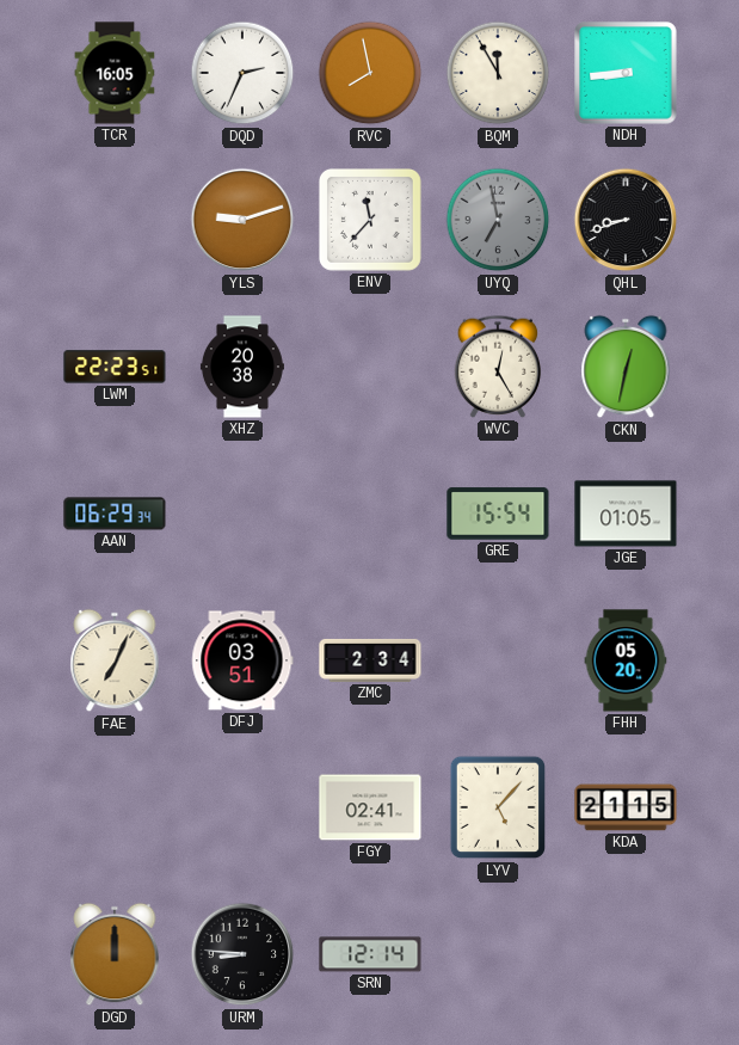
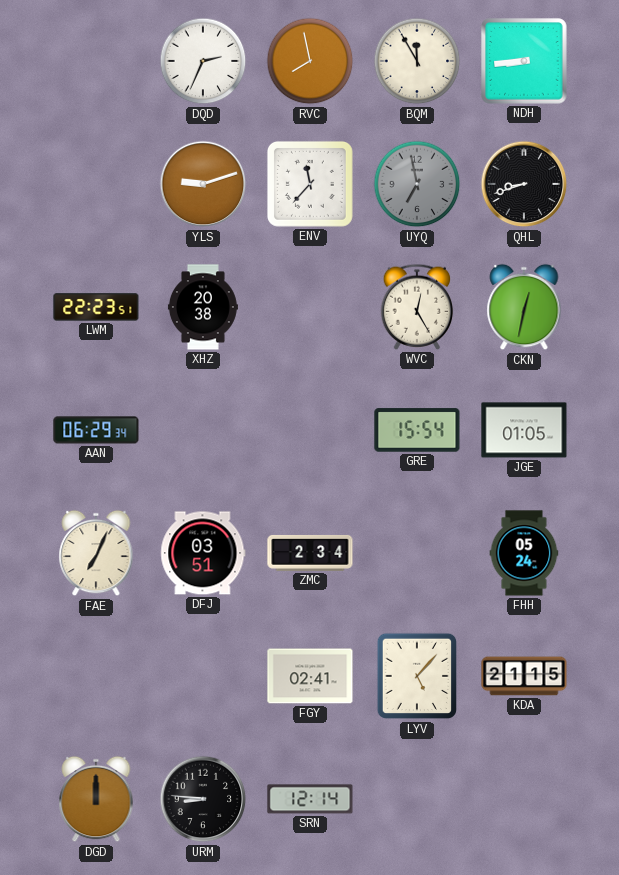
TCR: 16:05 -> none
FHH: 05:20 -> 05:24
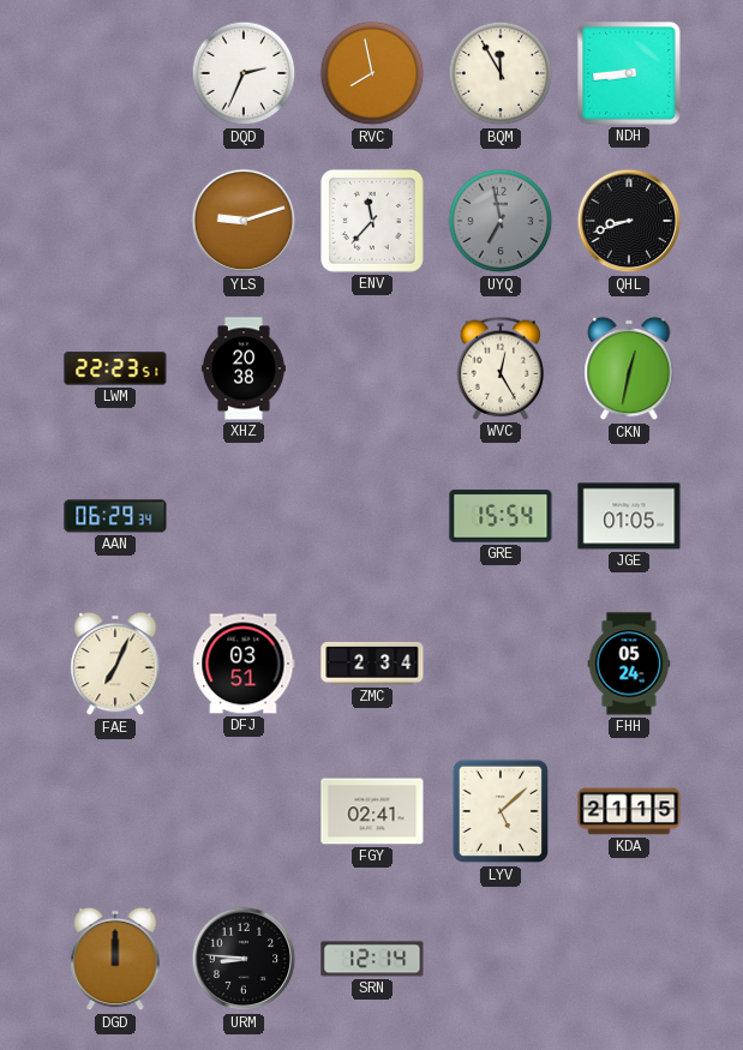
LYV: 5:07 -> 5:08
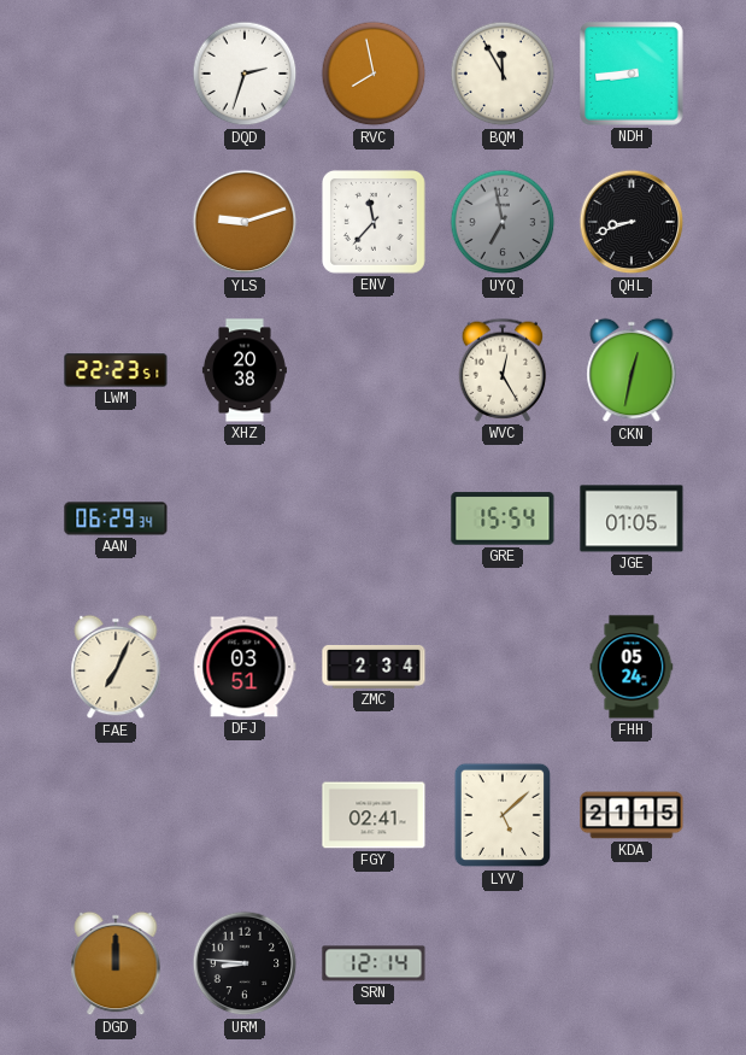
DQD: 2:34 -> 2:33
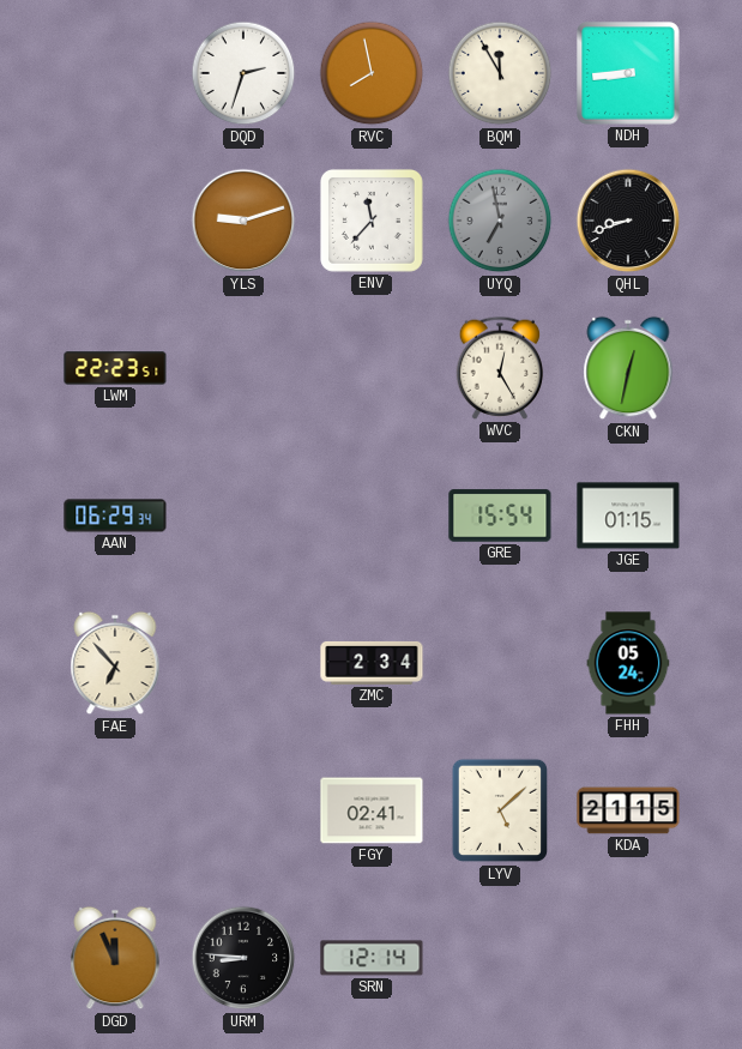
XHZ: 20:38 -> none
JGE: 01:05 -> 01:15
FAE: 7:04 -> 6:53
DFJ: 03:51 -> none
DGD: 12:00 -> 11:56
